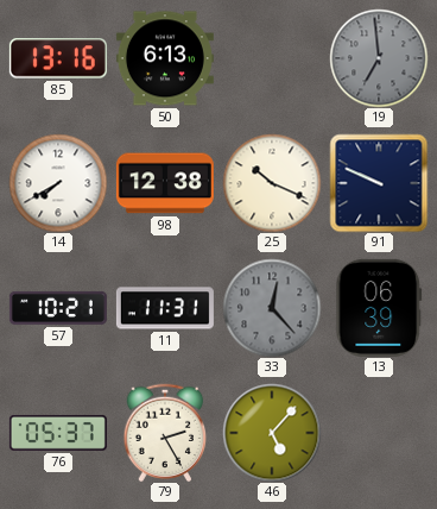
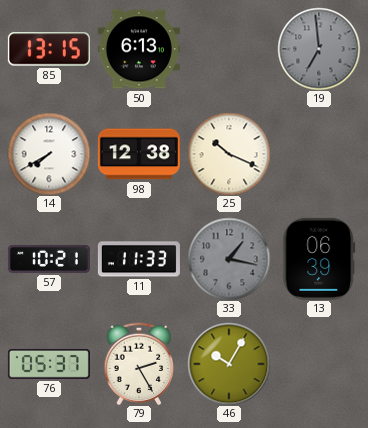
85: 13:16 -> 13:15
91: 9:49 -> none
11: 11:31 -> 11:33
33: 12:23 -> 1:17
46: 5:07 -> 10:05
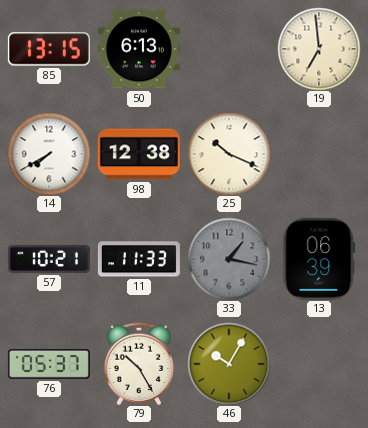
19 dial: grey -> cream
79: 2:25 -> 10:25
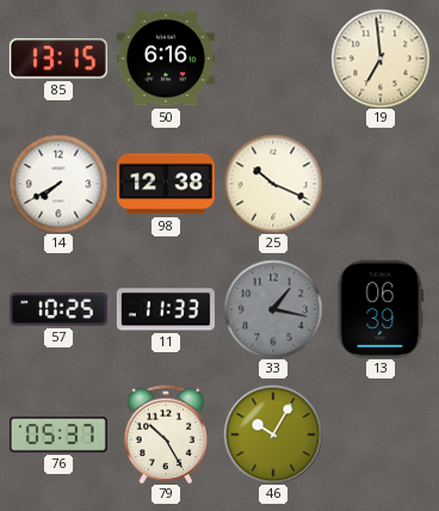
50: 6:13 -> 6:16
57: 10:21 -> 10:25
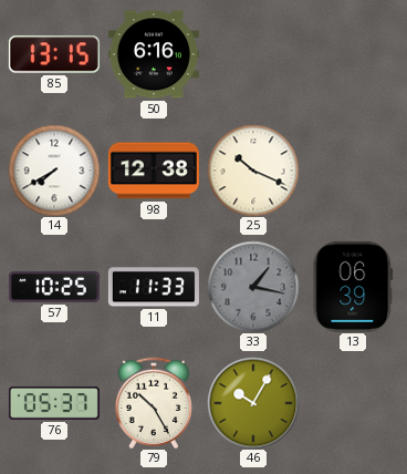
19: 6:59 -> none
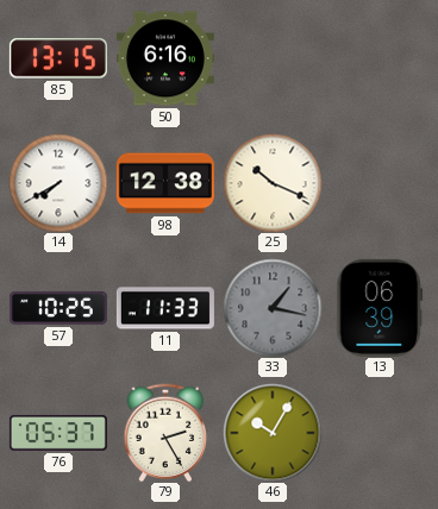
79: 10:25 -> 2:25
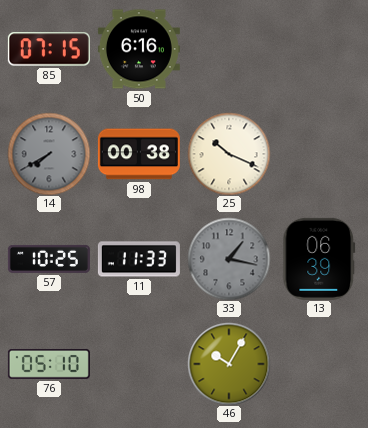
85: 13:15 -> 07:15
14 dial: white -> grey
98: 12:38 -> 00:38
76: 05:37 -> 05:10
79: 2:25 -> none
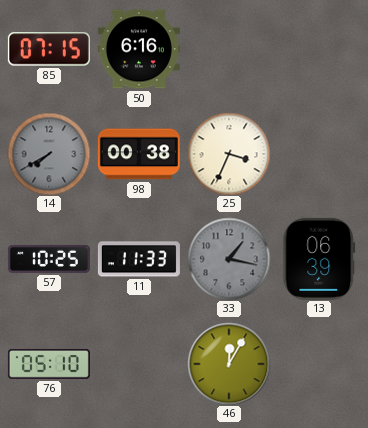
25: 10:19 -> 3:34
46: 10:05 -> 12:05
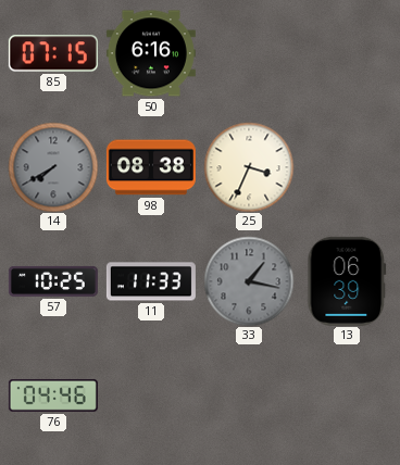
98: 00:38 -> 08:38
76: 05:10 -> 04:46
46: 12:05 -> none
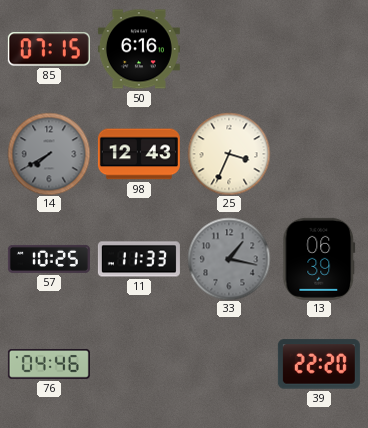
98: 08:38 -> 12:43
39: none -> 22:20
